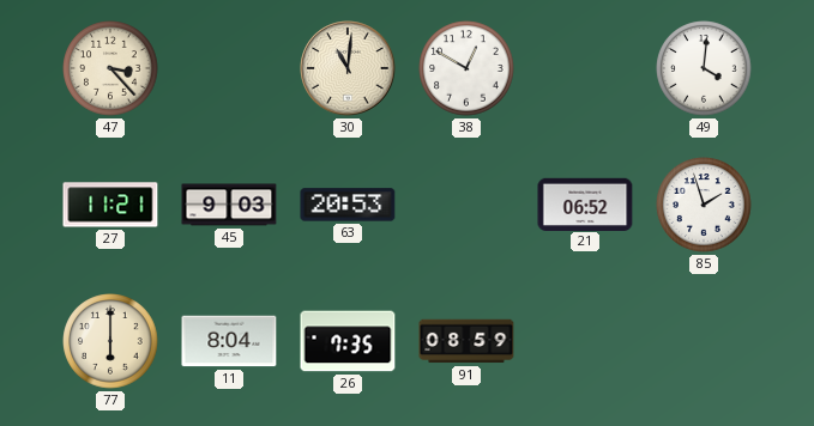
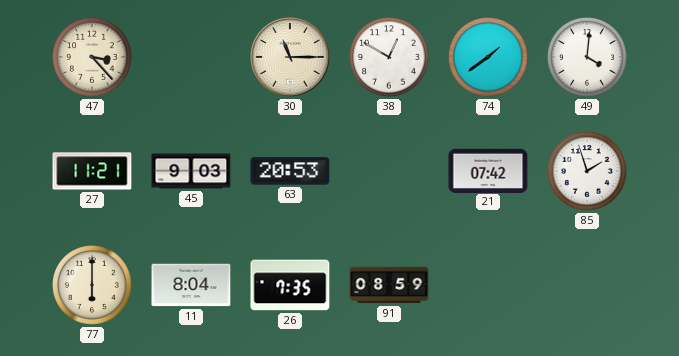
30: 11:01 -> 11:15
74: none -> 1:39
21: 06:52 -> 07:42
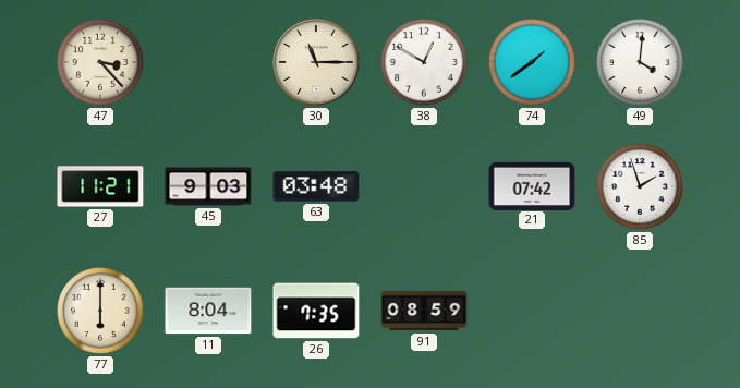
63: 20:53 -> 03:48
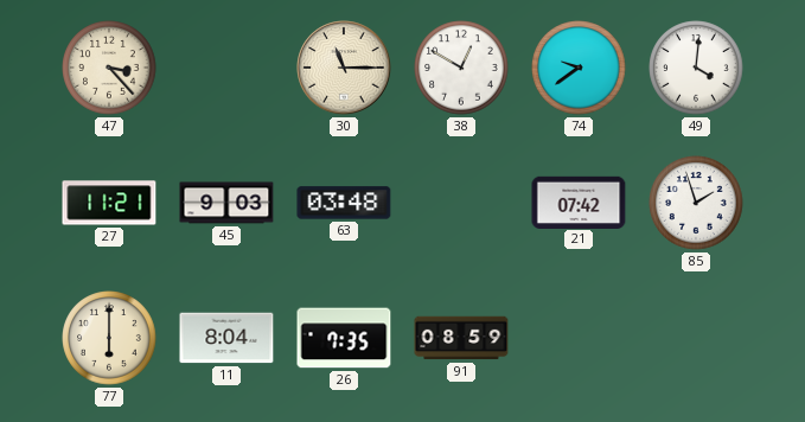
74: 1:39 -> 9:39
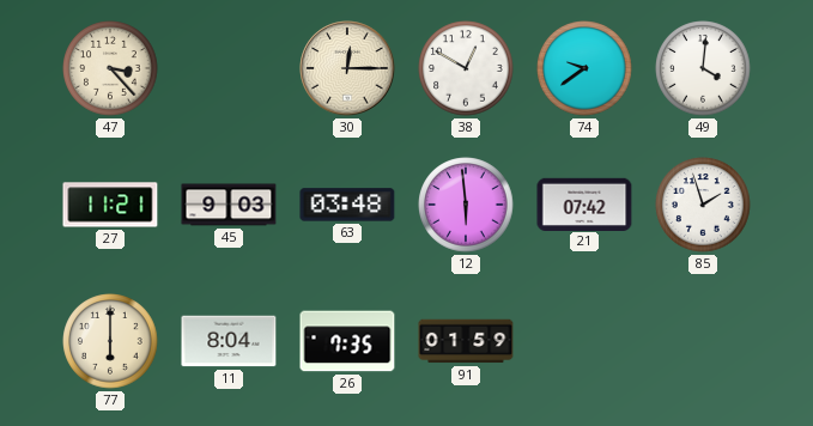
30: 11:15 -> 12:15
12: none -> 5:59
91: 08:59 -> 01:59
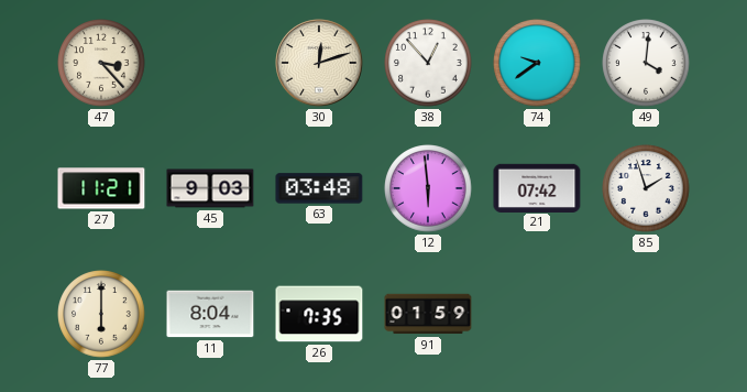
30: 12:15 -> 12:12
38: 12:50 -> 12:53
